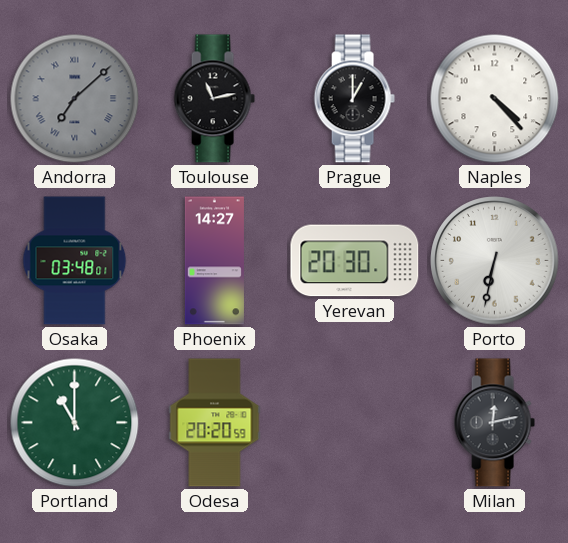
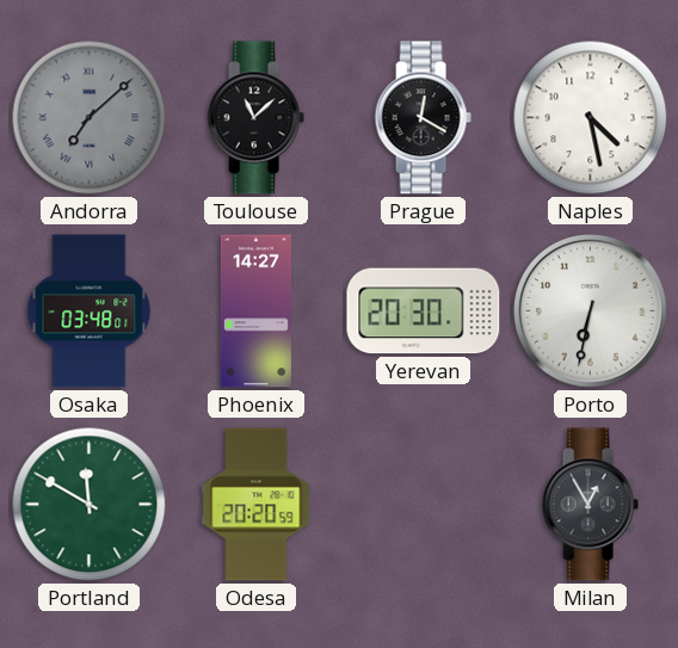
Toulouse: 11:13 -> 11:08
Prague: 1:00 -> 12:20
Naples: 4:23 -> 4:28
Portland: 11:00 -> 11:50
Milan: 12:13 -> 12:55
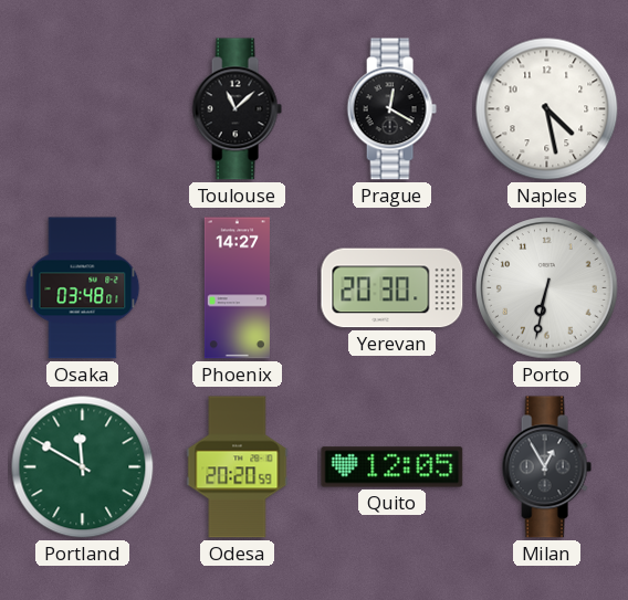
Andorra: 7:08 -> none
Quito: none -> 12:05
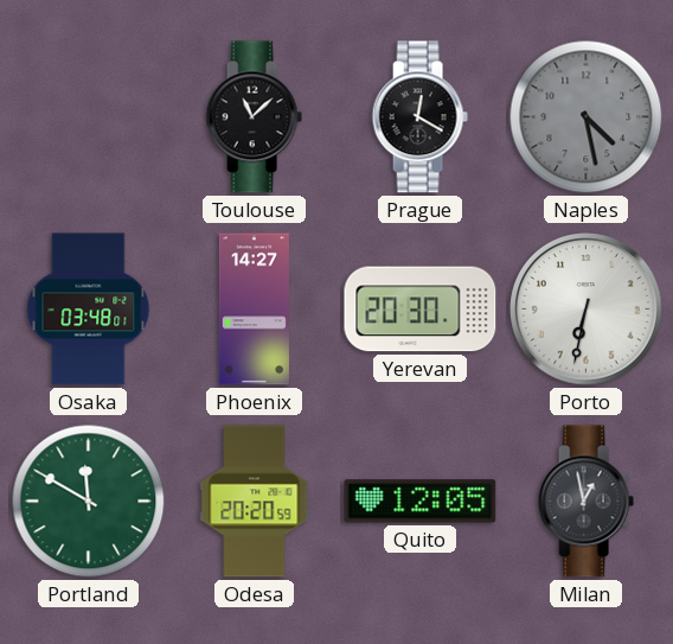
Naples dial: white -> grey
Milan: 12:55 -> 12:58
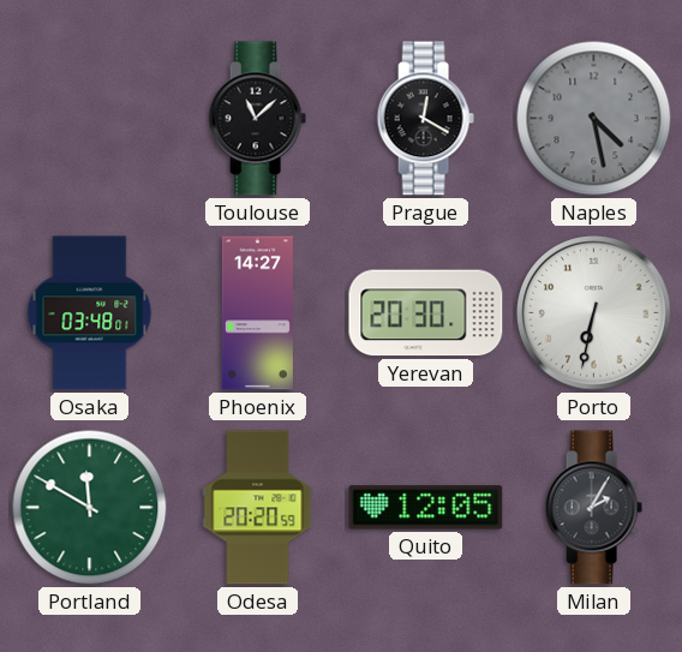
Milan: 12:58 -> 2:05
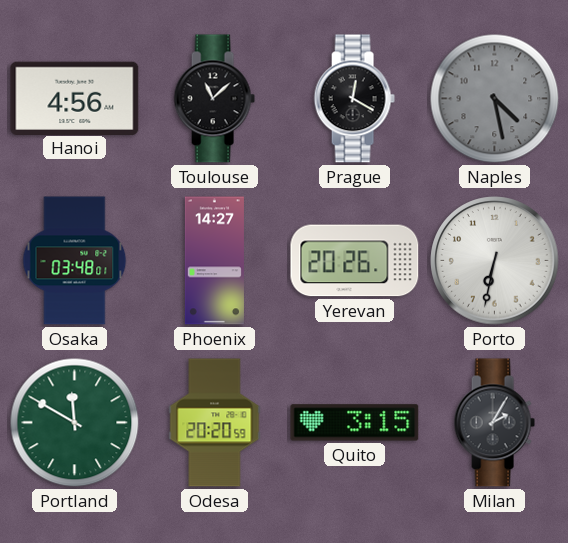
Hanoi: none -> 4:56
Yerevan: 20:30 -> 20:26
Quito: 12:05 -> 3:15
